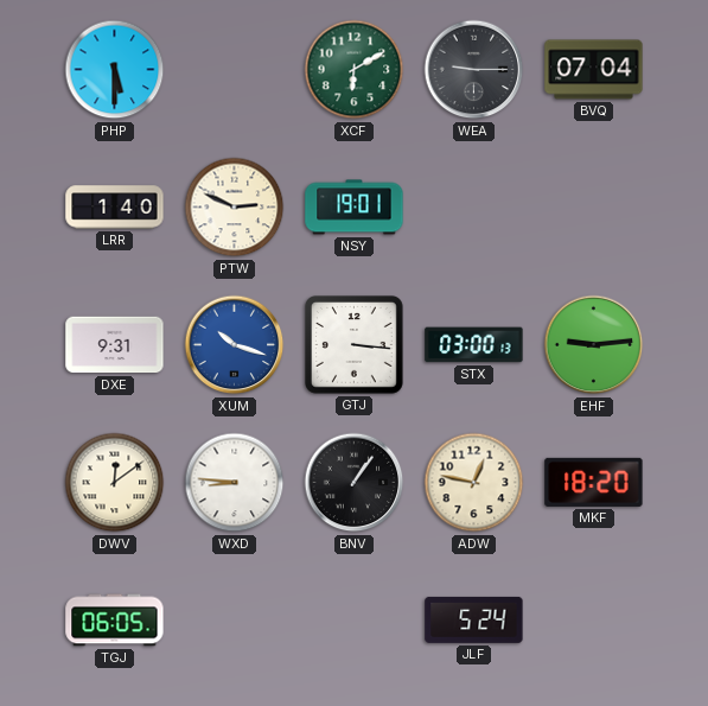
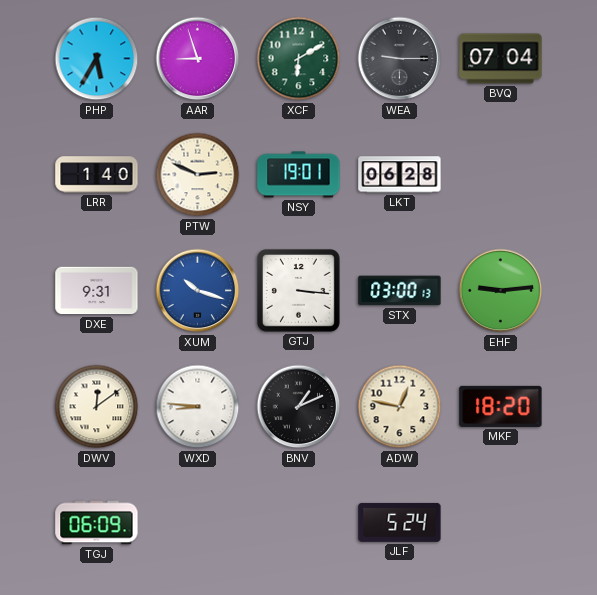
PHP: 5:30 -> 5:35
AAR: none -> 8:57
LKT: none -> 06:28
BNV: 1:06 -> 1:11
TGJ: 06:05 -> 06:09
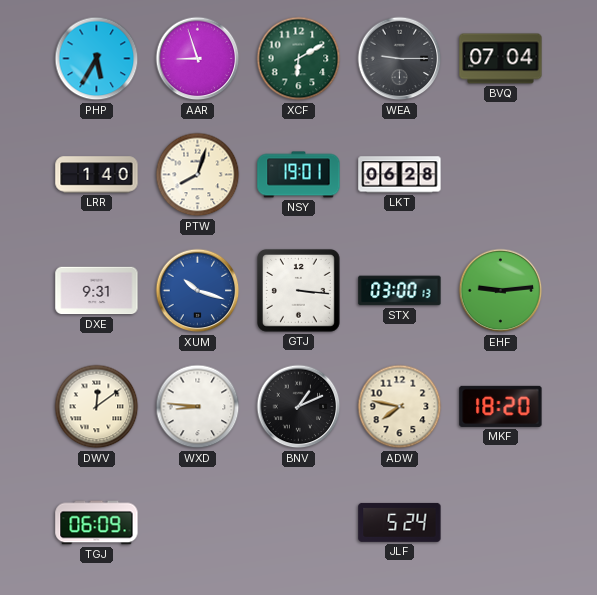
PTW: 2:49 -> 8:03
ADW: 12:47 -> 7:47
